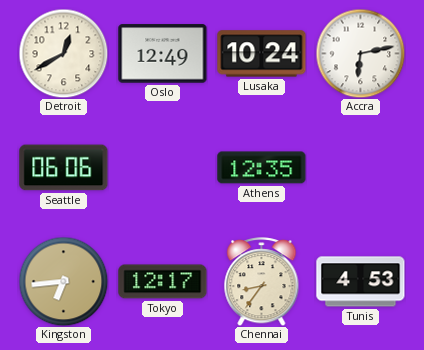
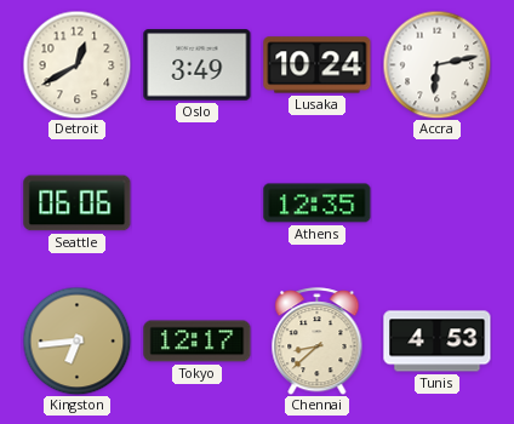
Oslo: 12:49 -> 3:49
Chennai: 8:36 -> 8:38
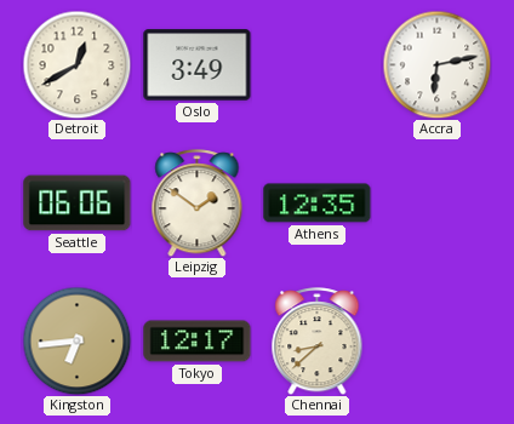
Lusaka: 10:24 -> none
Leipzig: none -> 1:51
Tunis: 4:53 -> none
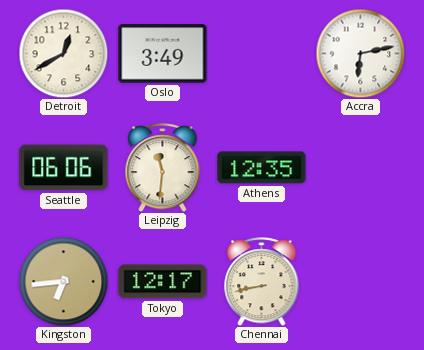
Leipzig: 1:51 -> 11:31
Chennai: 8:38 -> 8:43
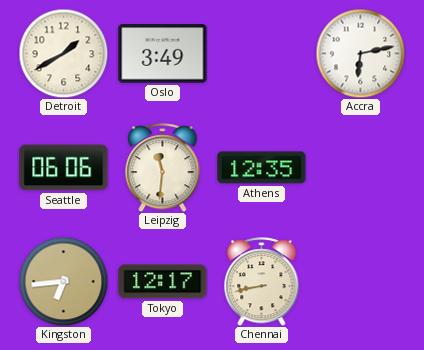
Detroit: 12:40 -> 1:40
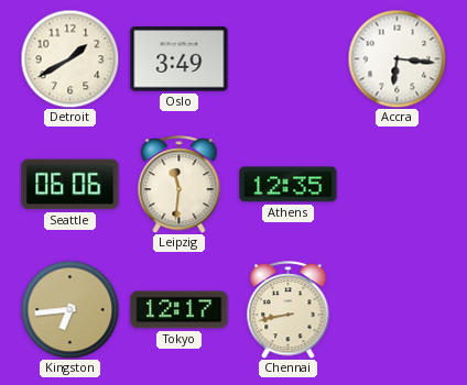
Accra: 6:13 -> 6:16
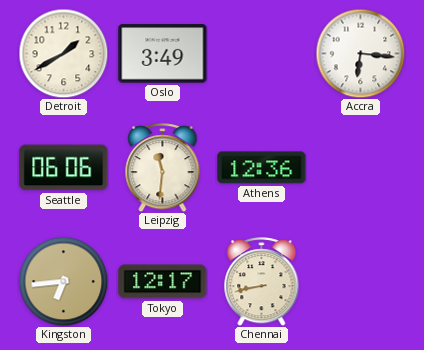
Athens: 12:35 -> 12:36
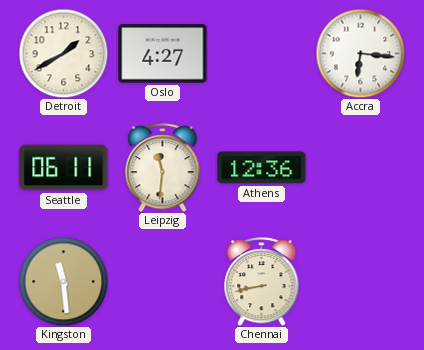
Oslo: 3:49 -> 4:27
Seattle: 06:06 -> 06:11
Kingston: 6:44 -> 11:29
Tokyo: 12:17 -> none
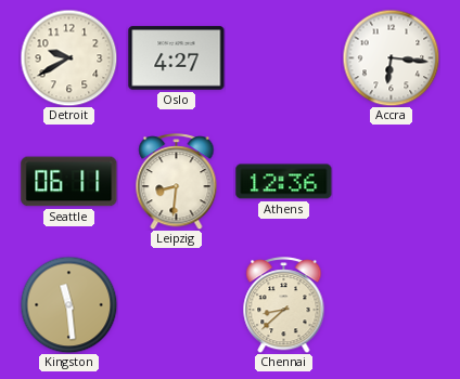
Detroit: 1:40 -> 9:40
Leipzig: 11:31 -> 8:31
Chennai: 8:43 -> 8:38
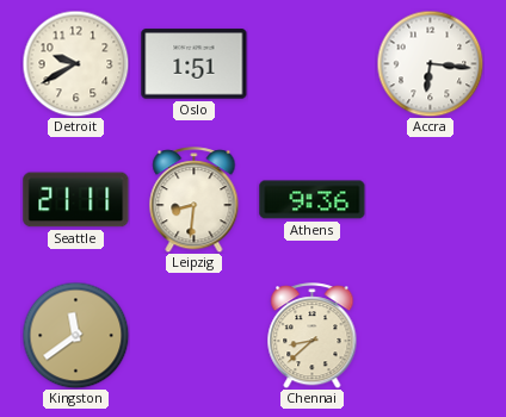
Oslo: 4:27 -> 1:51
Seattle: 06:11 -> 21:11
Athens: 12:36 -> 9:36
Kingston: 11:29 -> 11:39
